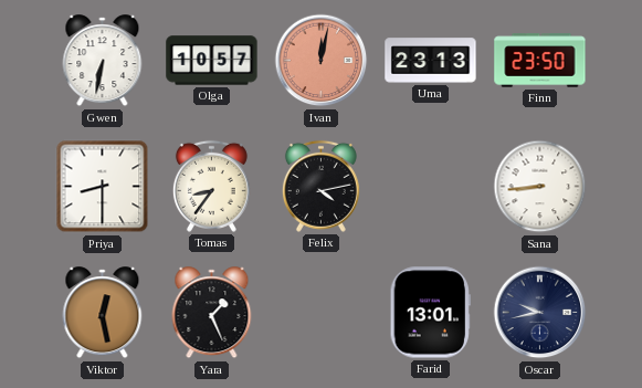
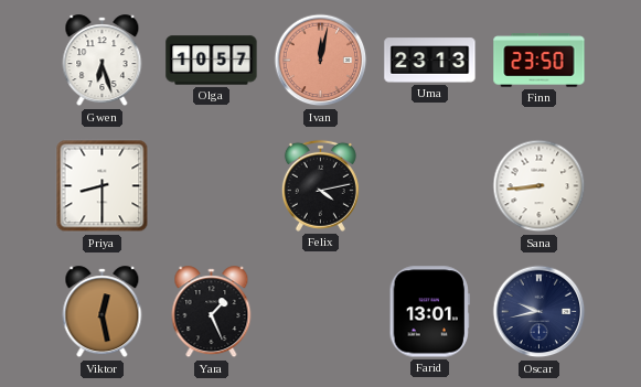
Gwen: 6:32 -> 6:27
Tomas: 8:36 -> none
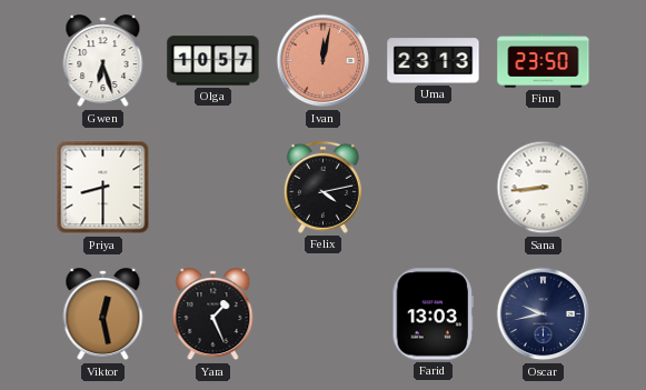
Farid: 13:01 -> 13:03
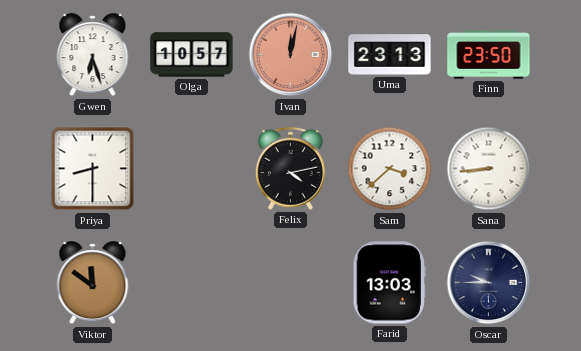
Sam: none -> 3:38
Viktor: 12:28 -> 11:51
Yara: 1:26 -> none
Oscar: 9:43 -> 9:45
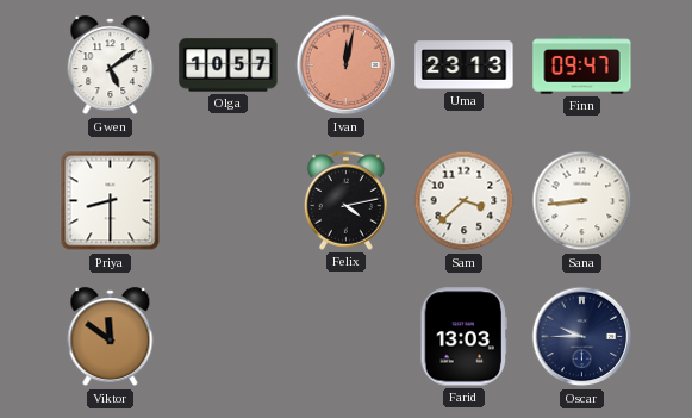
Gwen: 6:27 -> 5:09
Finn: 23:50 -> 09:47
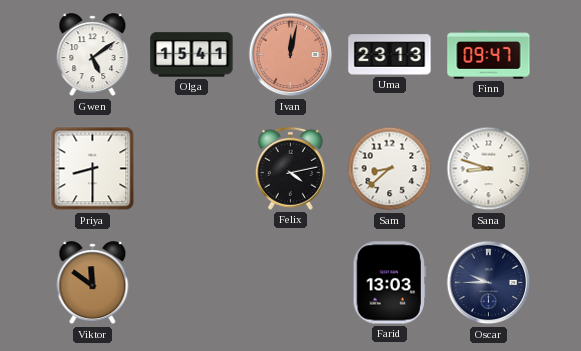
Olga: 10:57 -> 15:41
Sam: 3:38 -> 8:38
Sana: 8:44 -> 8:48
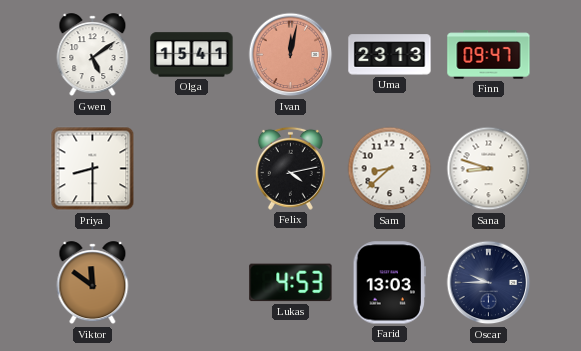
Lukas: none -> 4:53
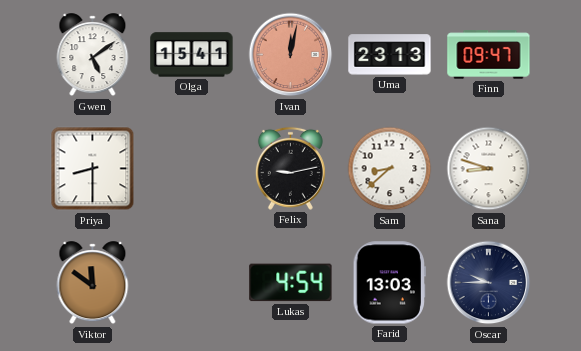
Felix: 4:13 -> 9:13
Lukas: 4:53 -> 4:54
